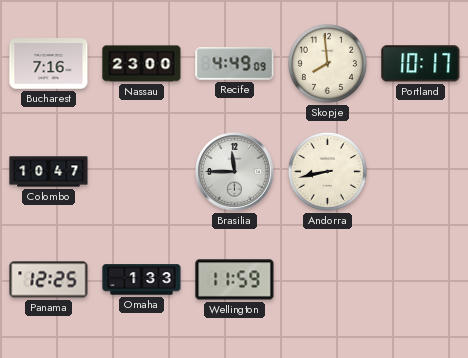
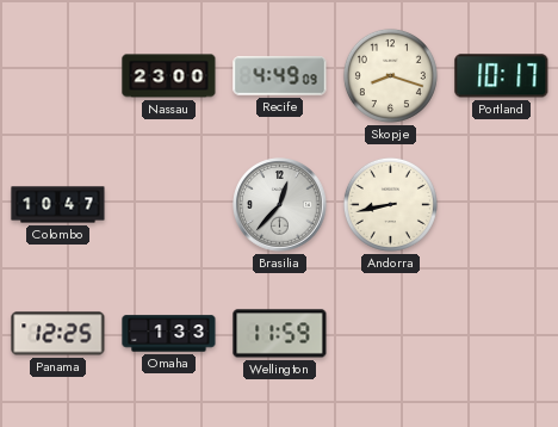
Bucharest: 7:16 -> none
Skopje: 7:59 -> 8:18
Brasilia: 11:45 -> 12:37
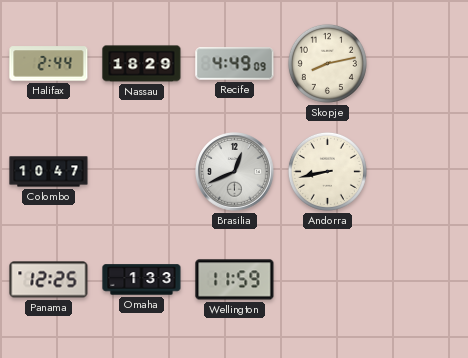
Halifax: none -> 2:44
Nassau: 23:00 -> 18:29
Skopje: 8:18 -> 8:13
Portland: 10:17 -> none
Brasilia: 12:37 -> 12:41
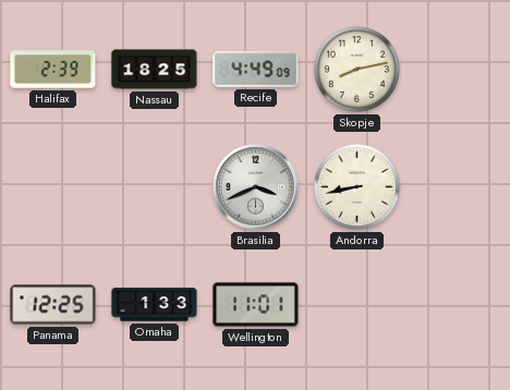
Halifax: 2:44 -> 2:39
Nassau: 18:29 -> 18:25
Colombo: 10:47 -> none
Brasilia: 12:41 -> 3:41
Wellington: 11:59 -> 11:01
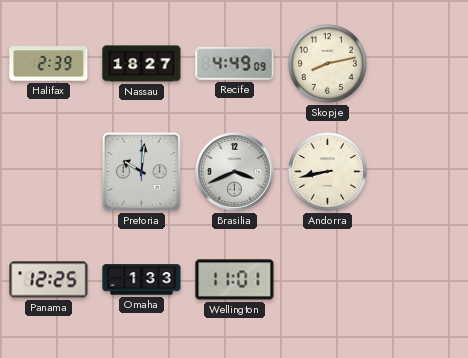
Nassau: 18:25 -> 18:27
Pretoria: none -> 10:01
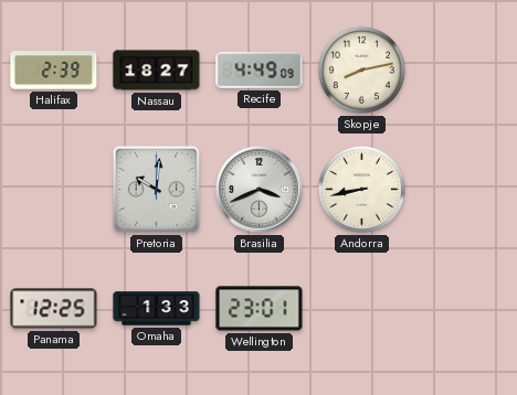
Wellington: 11:01 -> 23:01
